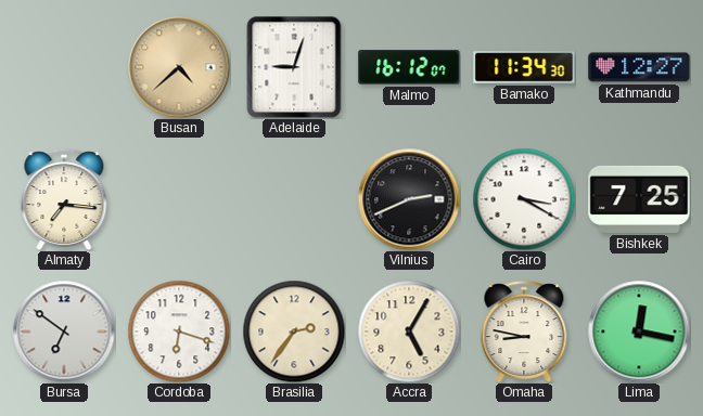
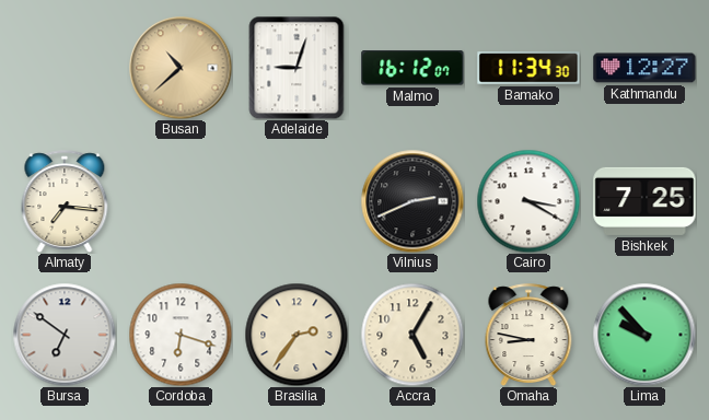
Busan: 4:38 -> 10:38
Lima: 12:17 -> 9:53
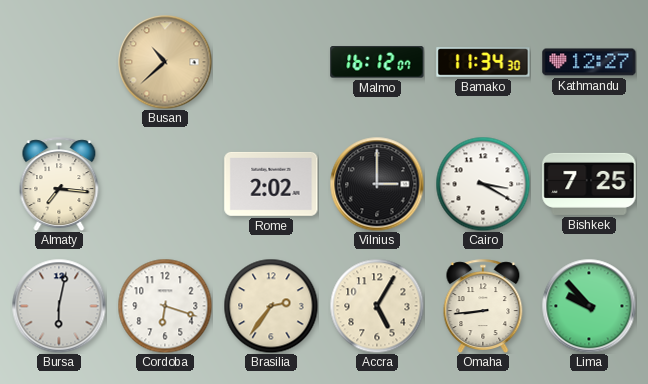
Adelaide: 9:03 -> none
Rome: none -> 2:02
Vilnius: 2:41 -> 3:00
Bursa: 6:51 -> 6:02
Omaha: 8:47 -> 8:44
